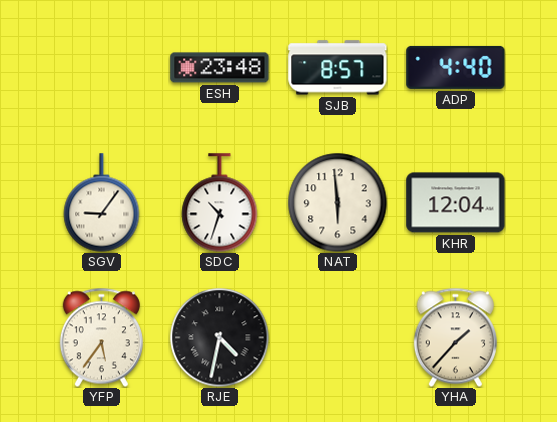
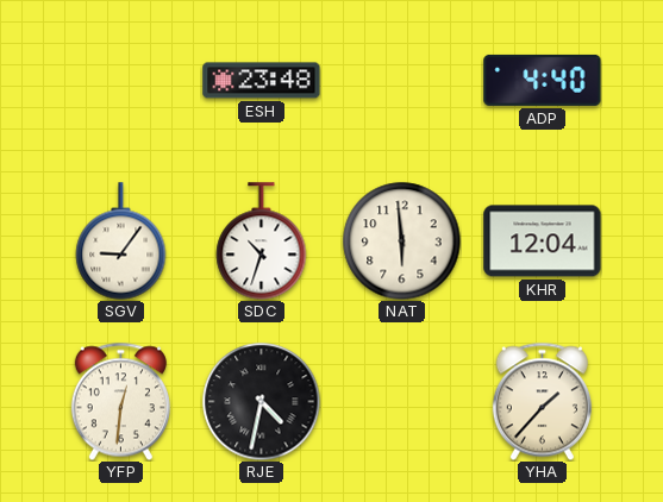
SJB: 8:57 -> none
YFP: 5:36 -> 12:31
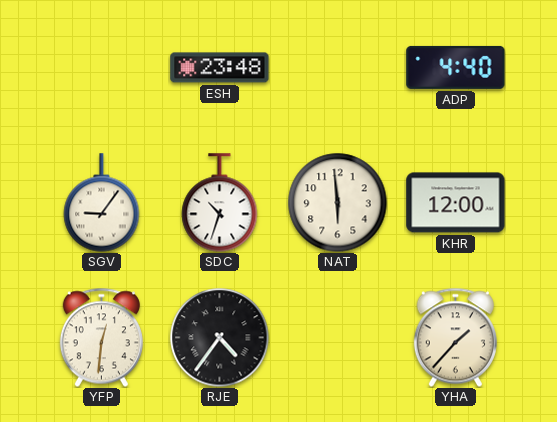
KHR: 12:04 -> 12:00
RJE: 4:32 -> 4:36
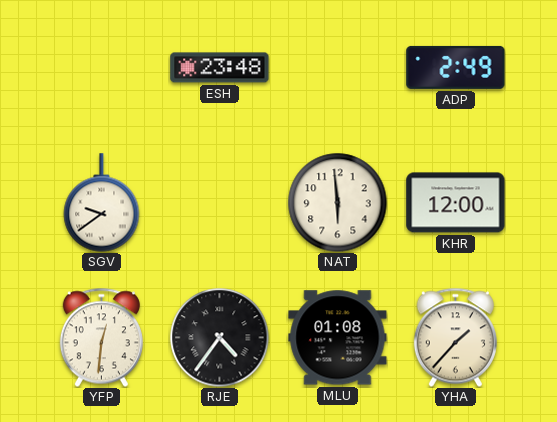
ADP: 4:40 -> 2:49
SGV: 9:06 -> 9:39
SDC: 10:33 -> none
MLU: none -> 01:08
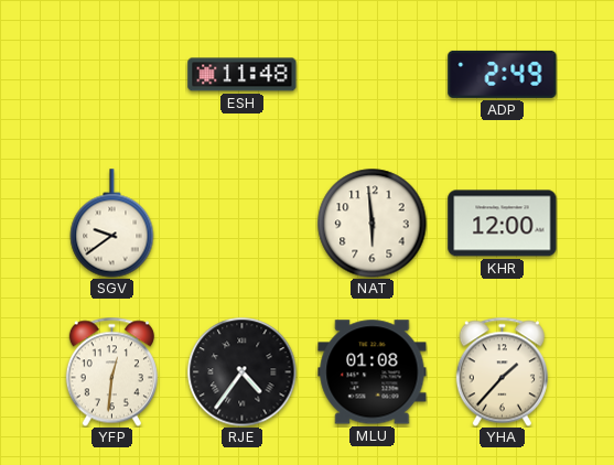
ESH: 23:48 -> 11:48
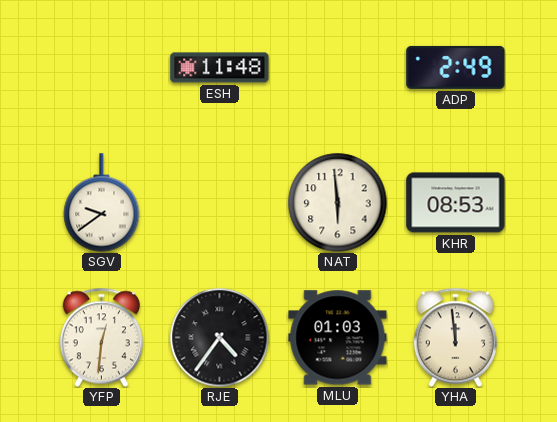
KHR: 12:00 -> 08:53
MLU: 01:08 -> 01:03
YHA: 1:37 -> 11:59
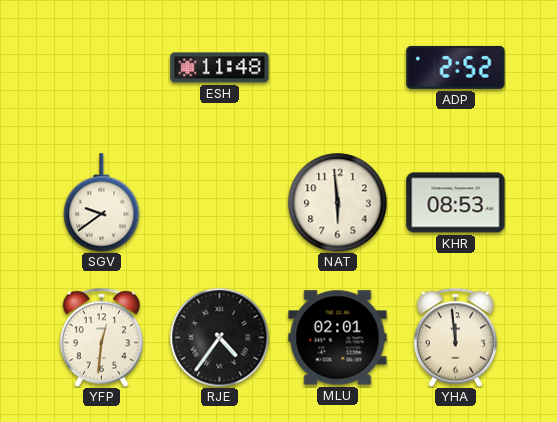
ADP: 2:49 -> 2:52
MLU: 01:03 -> 02:01
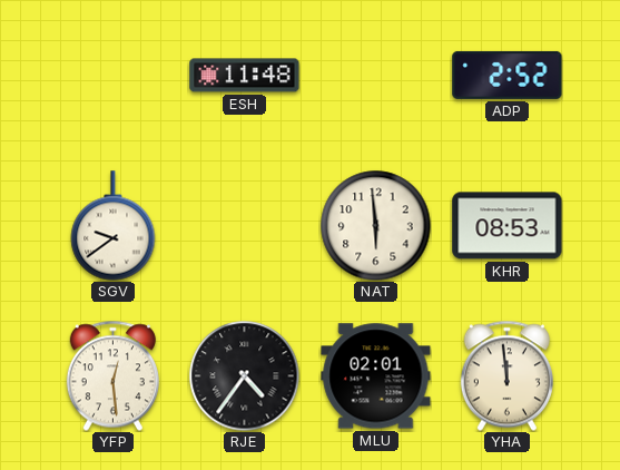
YFP: 12:31 -> 12:29
